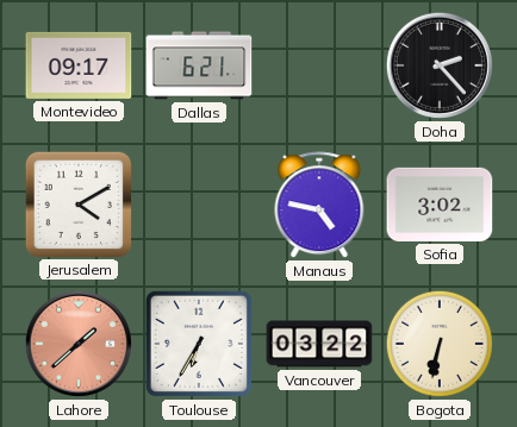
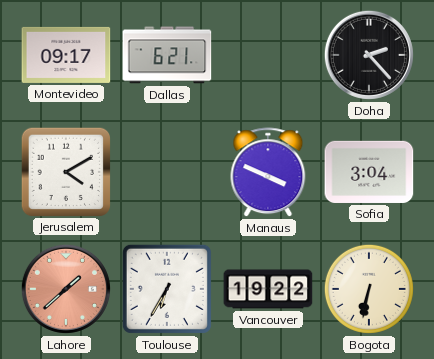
Manaus: 4:47 -> 3:49
Sofia: 3:02 -> 3:04
Vancouver: 03:22 -> 19:22
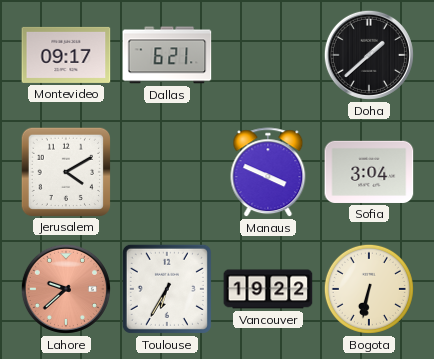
Doha: 2:23 -> 1:38
Lahore: 1:38 -> 9:38
